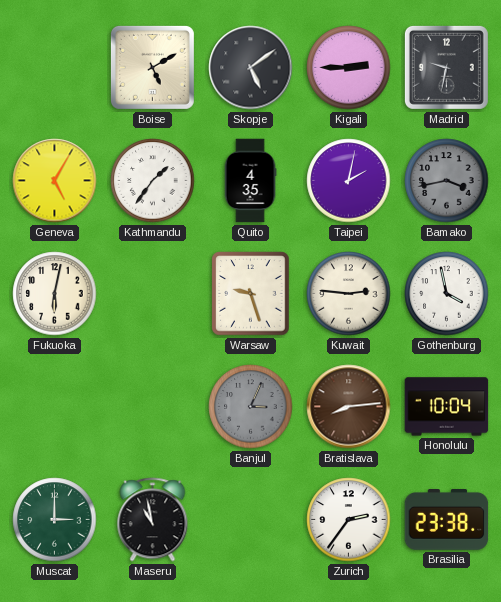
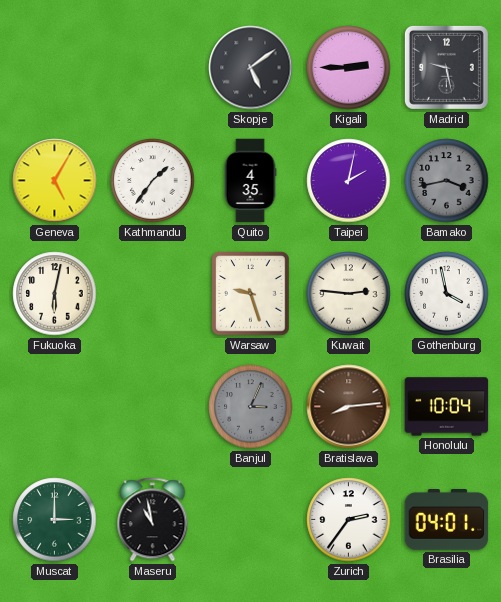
Boise: 5:10 -> none
Madrid: 9:32 -> 9:28
Brasilia: 23:38 -> 04:01
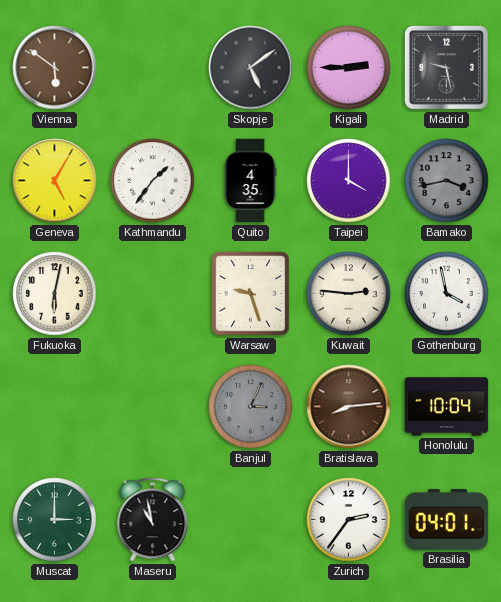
Vienna: none -> 5:51
Taipei: 2:02 -> 4:00
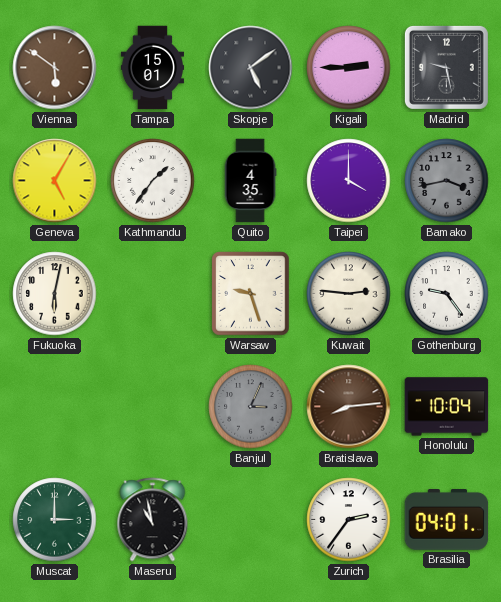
Tampa: none -> 15:01
Gothenburg: 3:58 -> 9:24
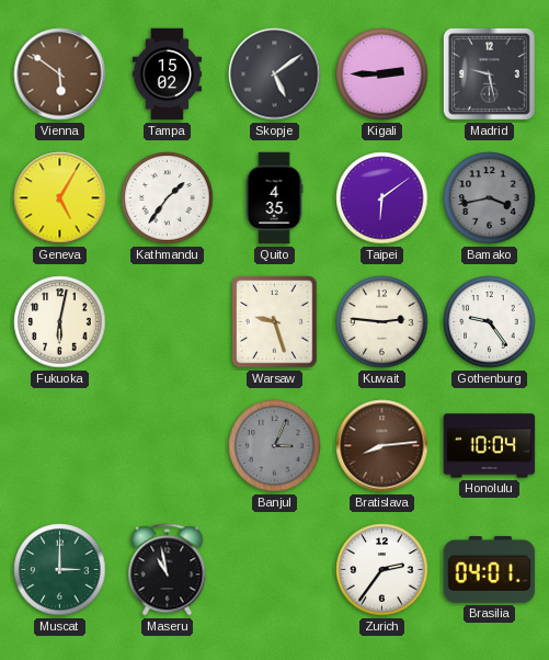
Tampa: 15:01 -> 15:02
Taipei: 4:00 -> 6:09
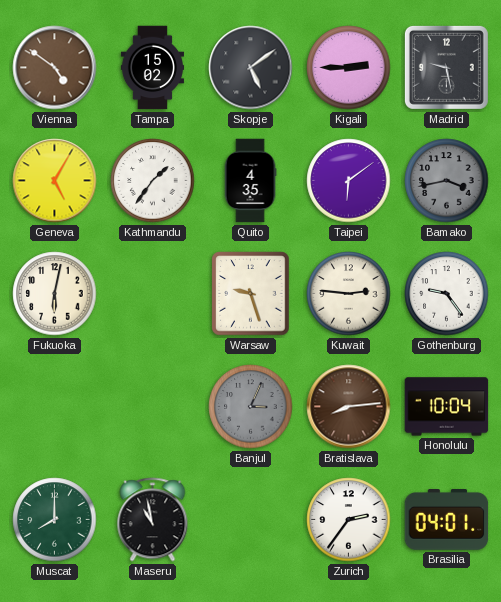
Vienna: 5:51 -> 4:51
Muscat: 3:00 -> 8:00
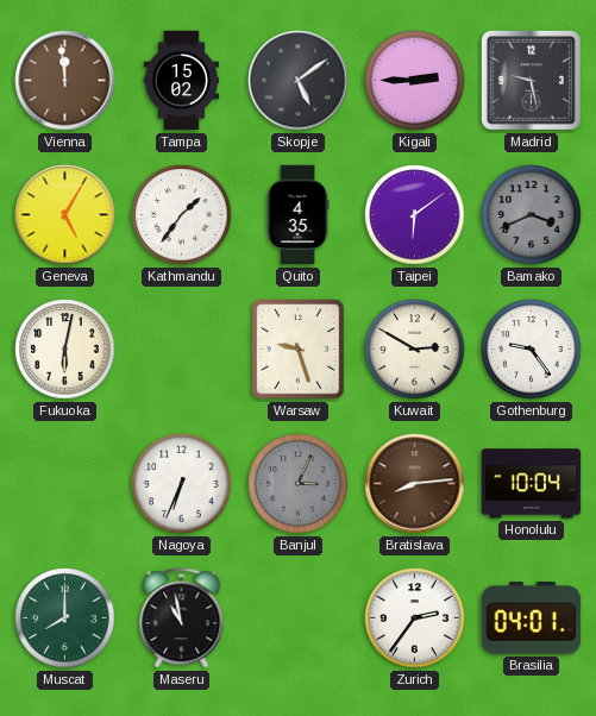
Vienna: 4:51 -> 11:59
Bamako: 3:43 -> 3:41
Kuwait: 2:46 -> 2:50
Nagoya: none -> 6:34
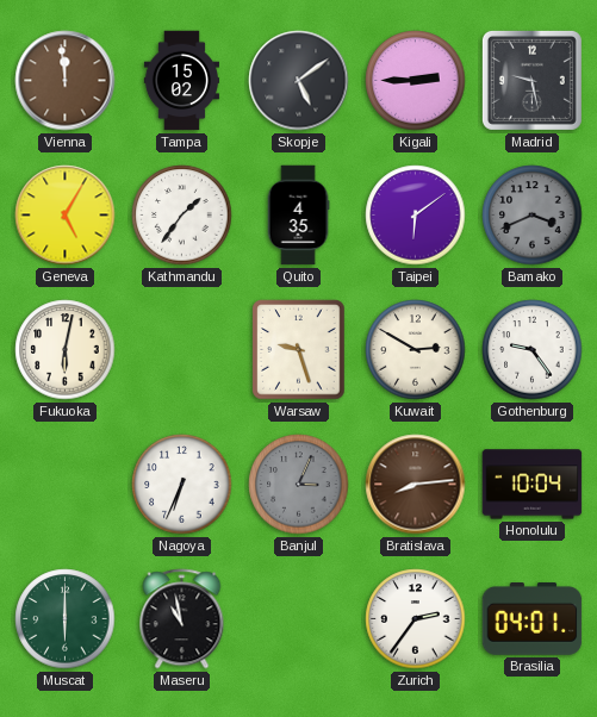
Muscat: 8:00 -> 6:00
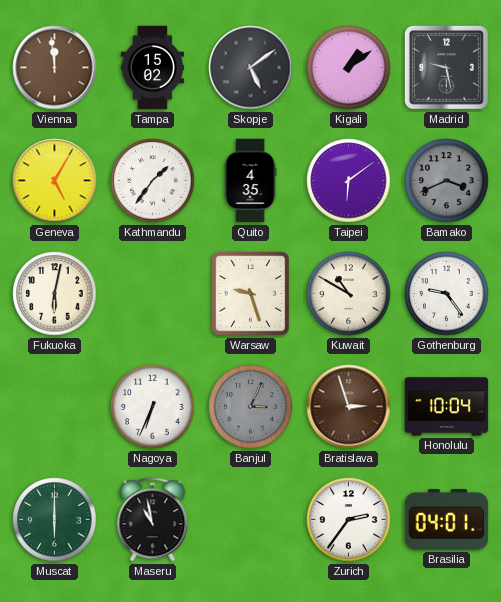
Kigali: 2:45 -> 1:09
Kuwait: 2:50 -> 10:50
Bratislava: 8:14 -> 2:57
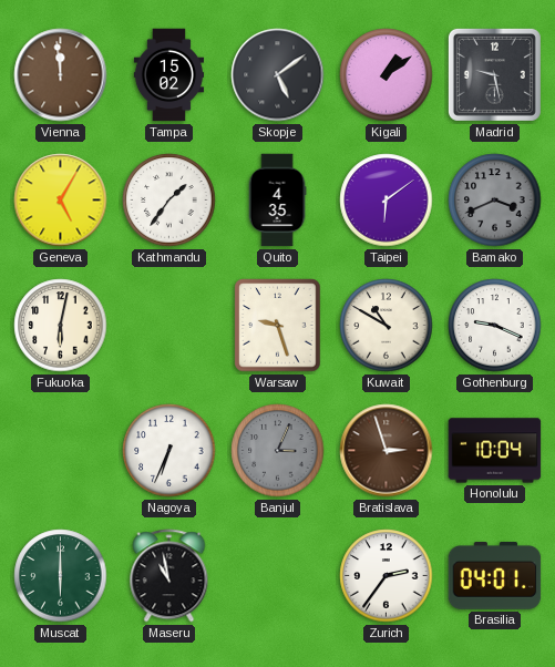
Gothenburg: 9:24 -> 9:19
